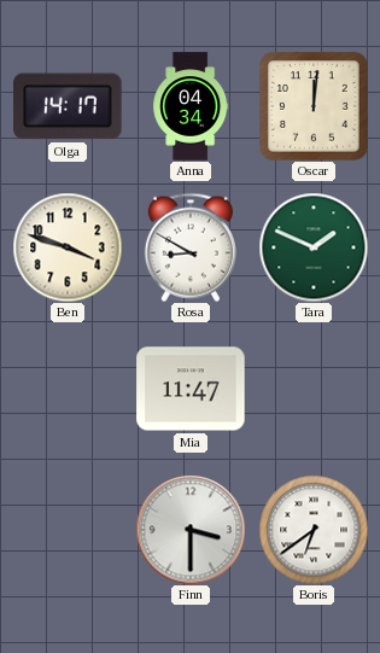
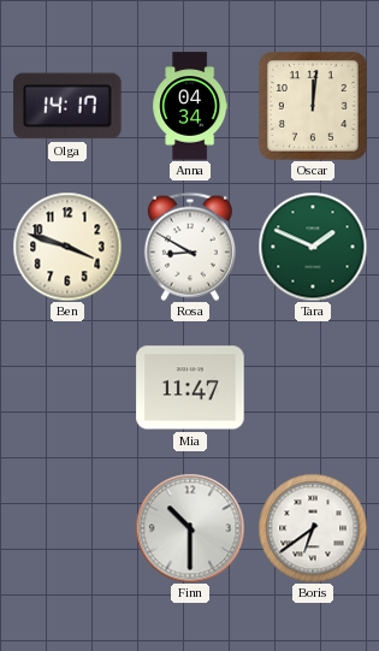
Finn: 3:30 -> 10:30
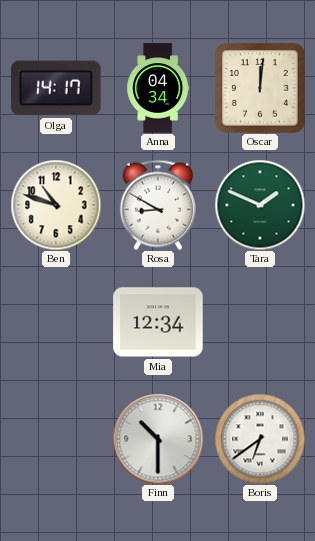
Ben: 3:48 -> 10:48
Mia: 11:47 -> 12:34
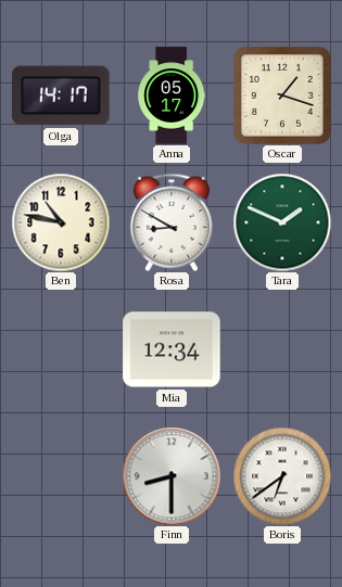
Anna: 04:34 -> 05:17
Oscar: 12:01 -> 1:18
Ben: 10:48 -> 10:47
Finn: 10:30 -> 8:30
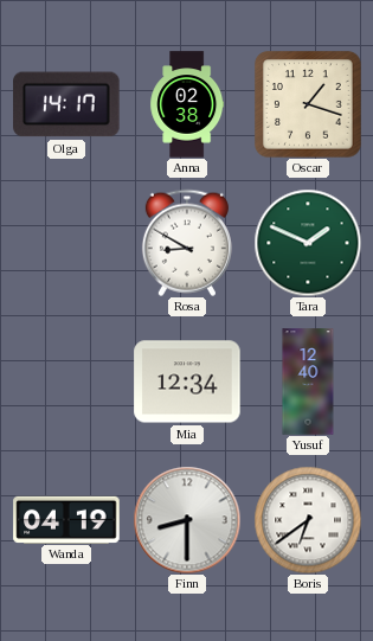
Anna: 05:17 -> 02:38
Ben: 10:47 -> none
Yusuf: none -> 12:40
Wanda: none -> 04:19
